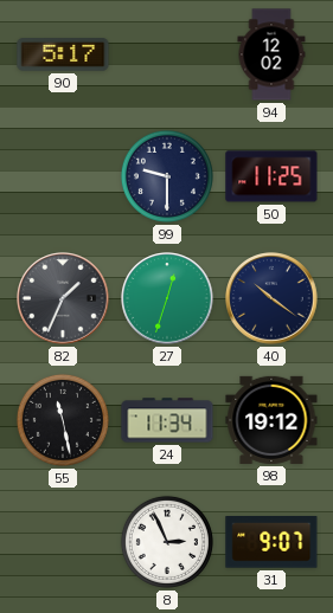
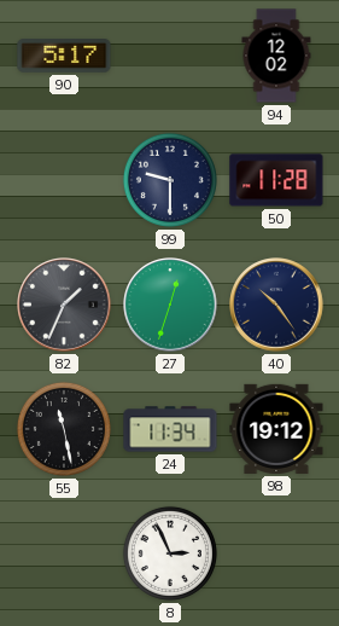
50: 11:25 -> 11:28
40: 10:21 -> 10:24
31: 9:07 -> none
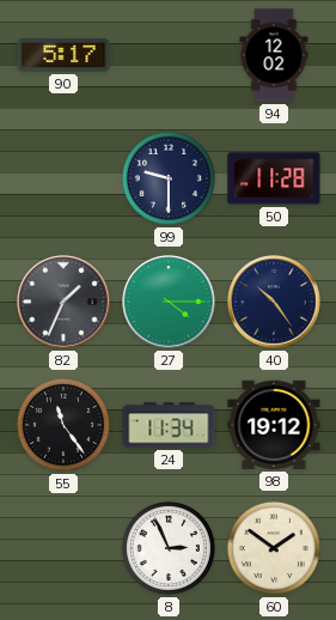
27: 12:33 -> 4:15
55: 11:28 -> 11:24
60: none -> 1:51
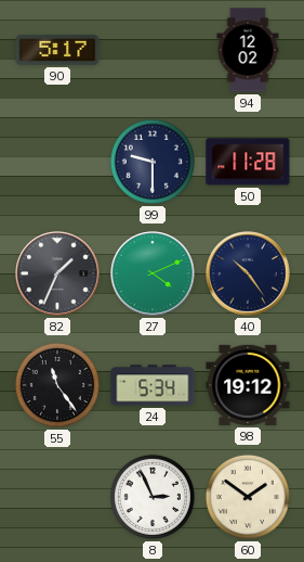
27: 4:15 -> 4:11
24: 11:34 -> 5:34
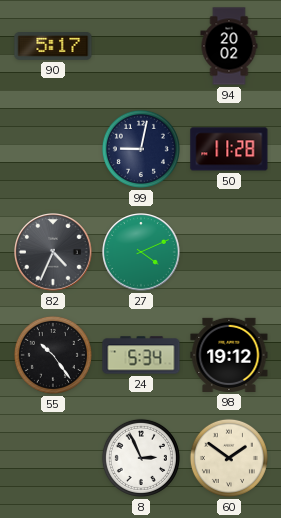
94: 12:02 -> 20:02
99: 9:30 -> 9:02
82: 1:34 -> 4:34
40: 10:24 -> none
55: 11:24 -> 10:24
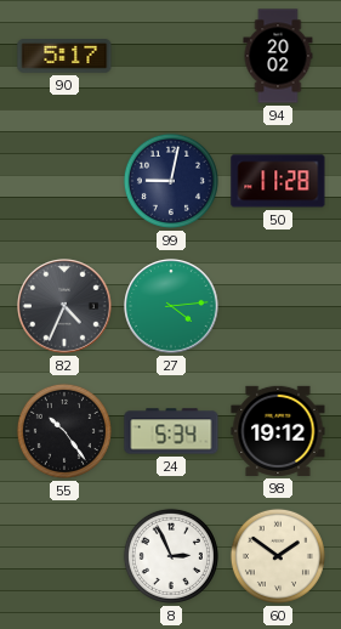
27: 4:11 -> 4:14
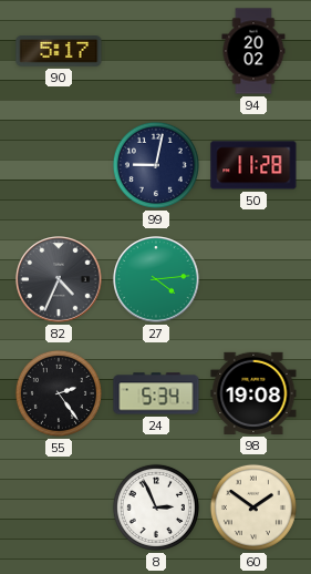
55: 10:24 -> 2:24
98: 19:12 -> 19:08
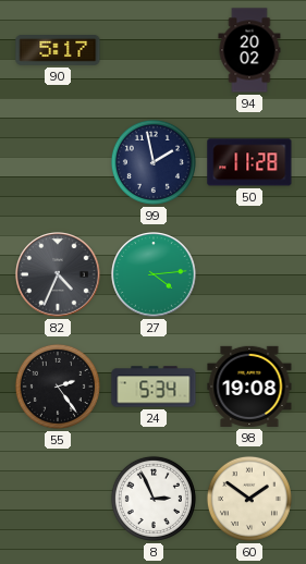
99: 9:02 -> 1:58
